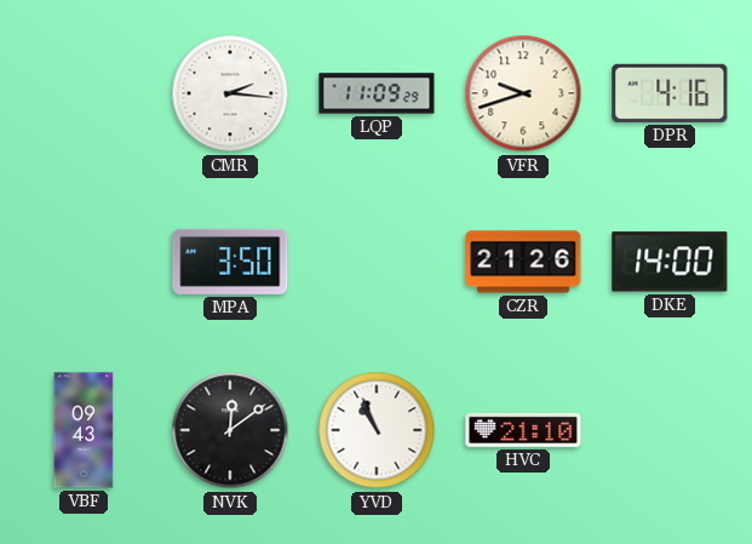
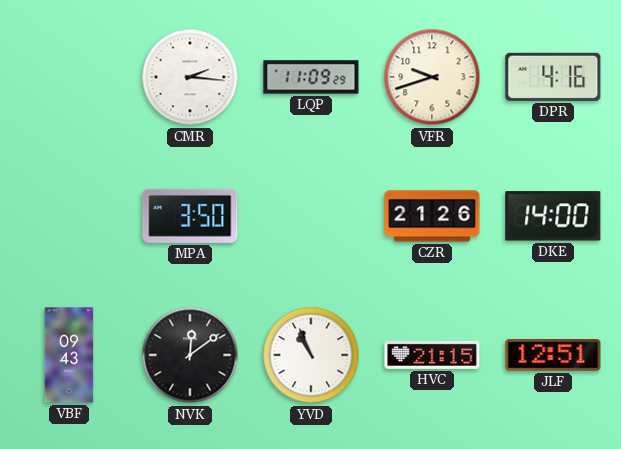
HVC: 21:10 -> 21:15
JLF: none -> 12:51
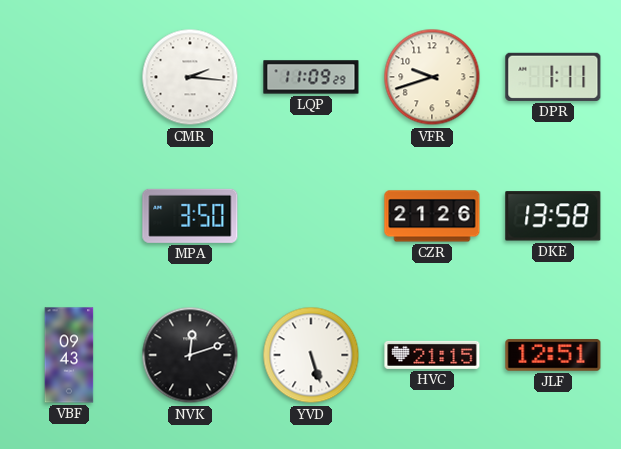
DPR: 4:16 -> 1:11
DKE: 14:00 -> 13:58
NVK: 12:09 -> 12:12
YVD: 10:56 -> 5:27
